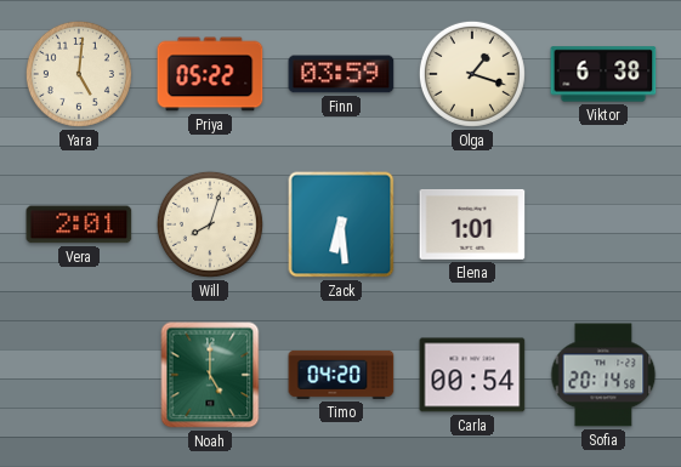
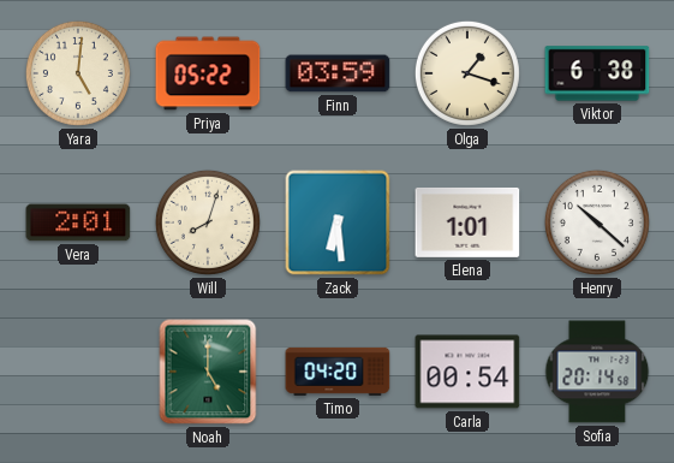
Henry: none -> 10:22
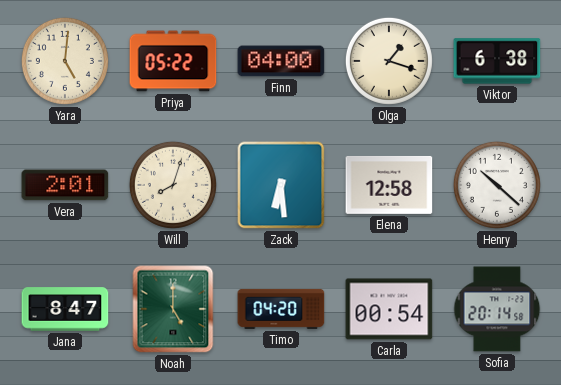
Finn: 03:59 -> 04:00
Elena: 1:01 -> 12:58
Jana: none -> 8:47
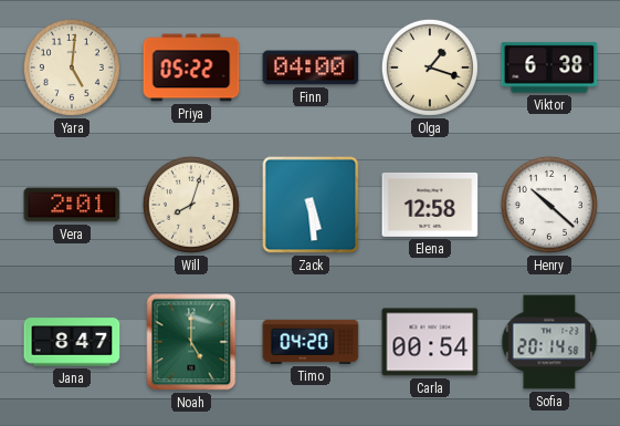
Zack: 6:29 -> 5:29
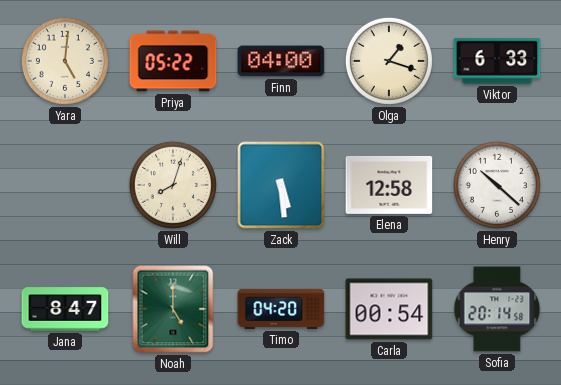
Viktor: 6:38 -> 6:33
Vera: 2:01 -> none
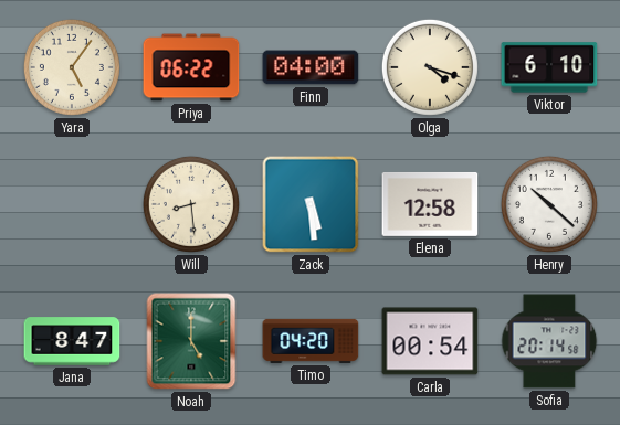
Yara: 5:01 -> 5:06
Priya: 05:22 -> 06:22
Olga: 1:18 -> 4:18
Viktor: 6:33 -> 6:10
Will: 8:03 -> 8:29
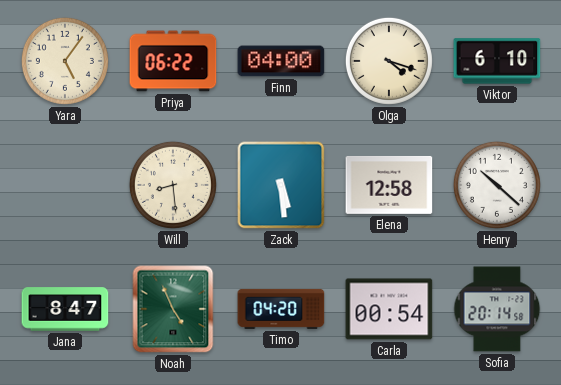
Noah: 5:00 -> 4:56
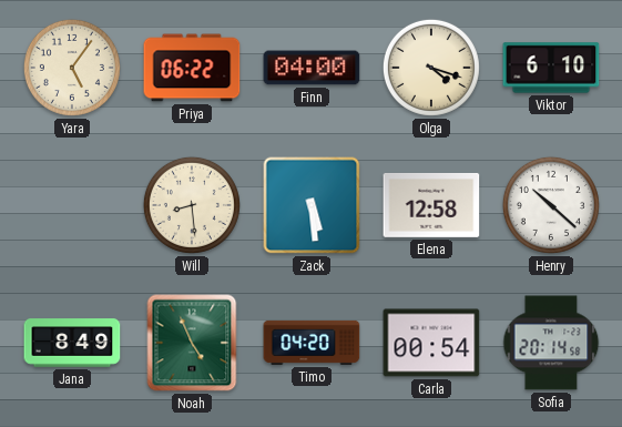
Jana: 8:47 -> 8:49
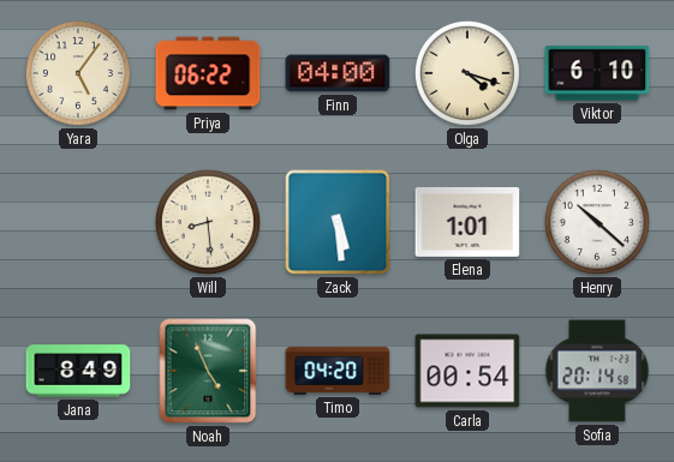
Elena: 12:58 -> 1:01
